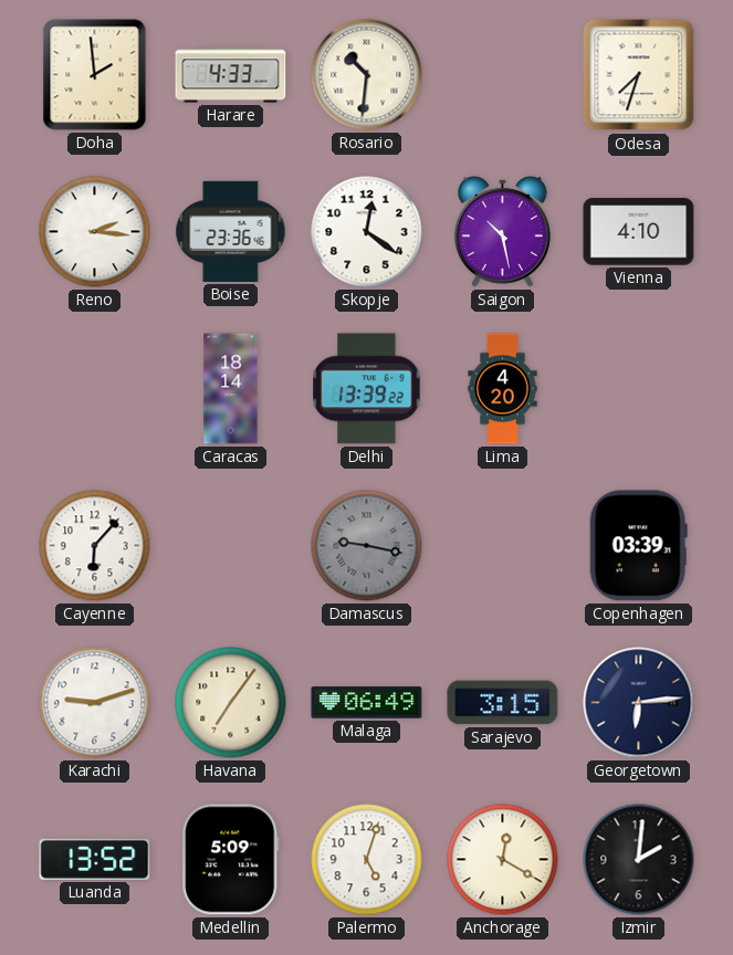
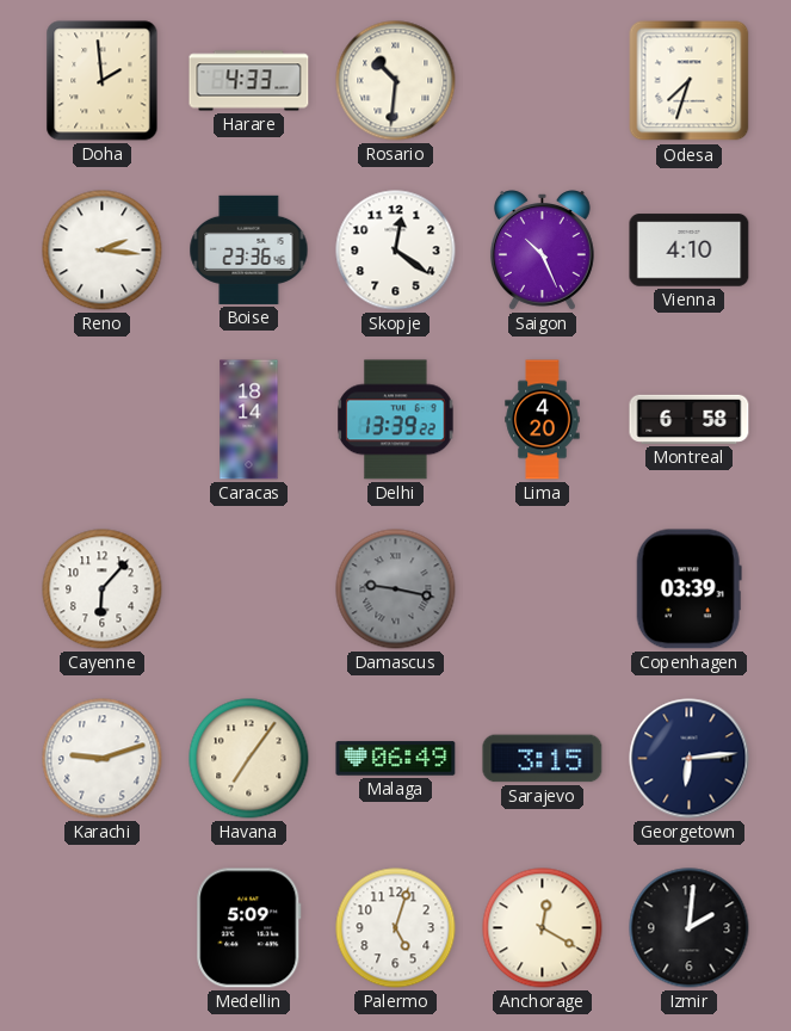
Saigon: 10:28 -> 10:26
Montreal: none -> 6:58
Luanda: 13:52 -> none
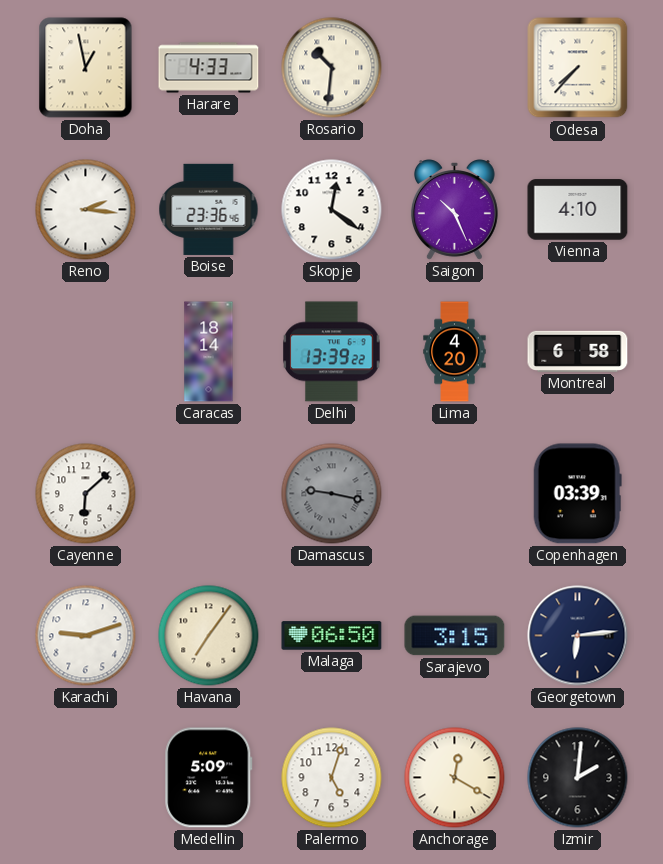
Doha: 1:59 -> 12:58
Odesa: 7:33 -> 7:37
Cayenne: 6:07 -> 6:08
Malaga: 06:49 -> 06:50
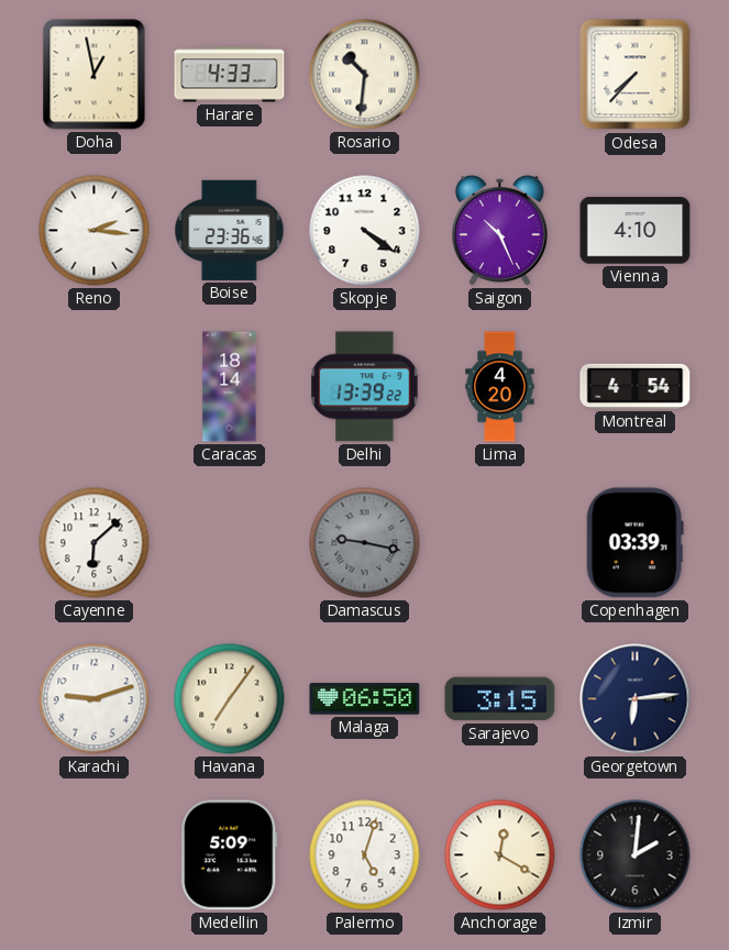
Skopje: 12:21 -> 4:21
Montreal: 6:58 -> 4:54
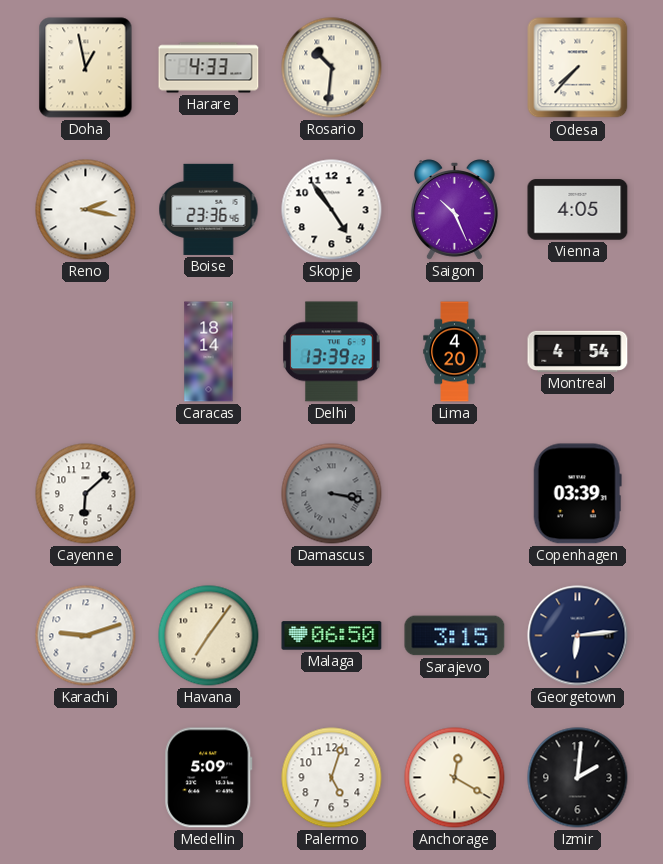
Reno: 2:16 -> 2:17
Skopje: 4:21 -> 4:54
Vienna: 4:10 -> 4:05
Damascus: 9:17 -> 3:17
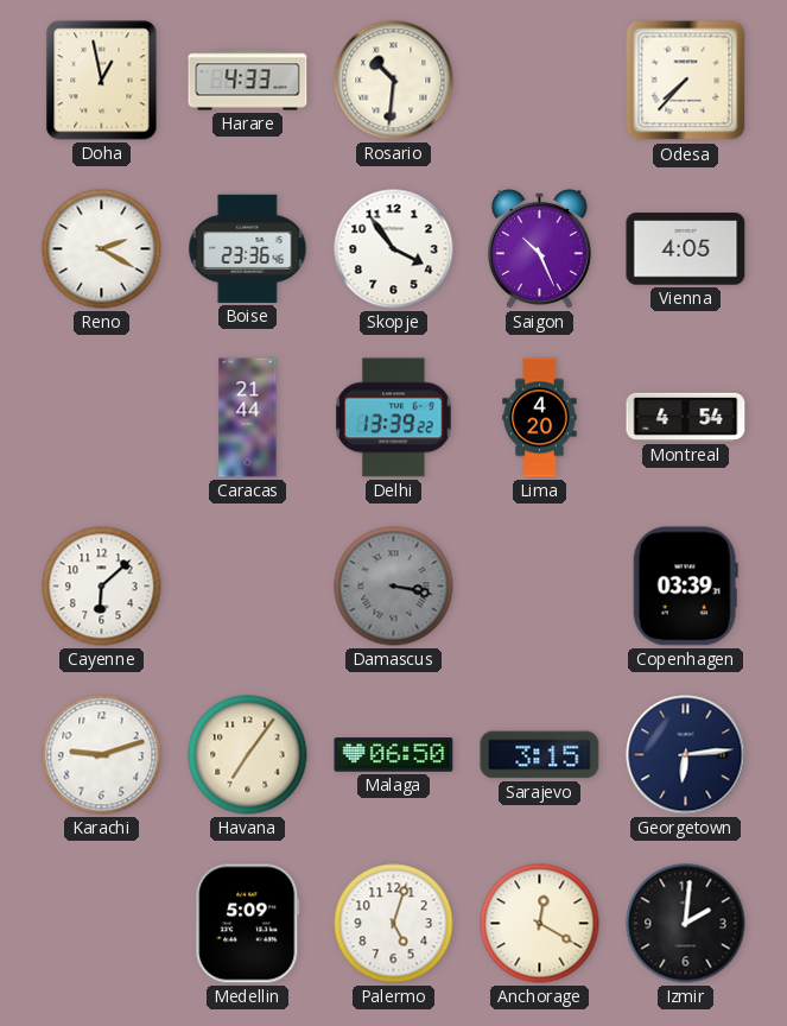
Reno: 2:17 -> 2:20
Skopje: 4:54 -> 3:54
Caracas: 18:14 -> 21:44
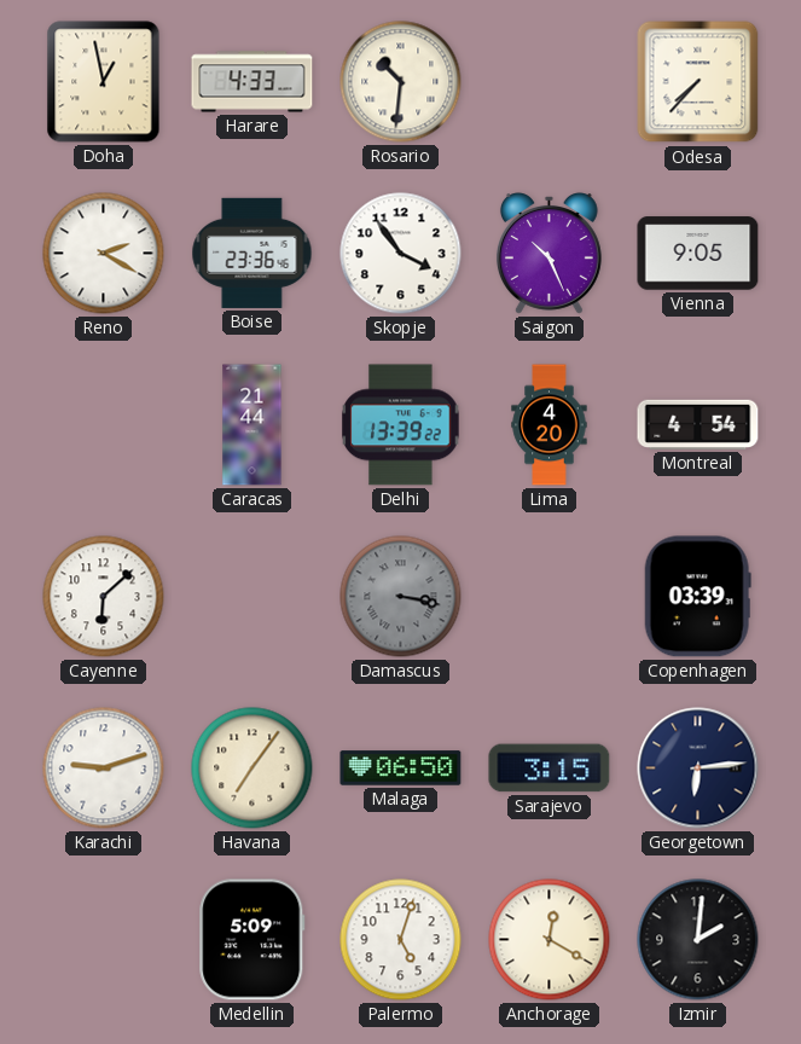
Vienna: 4:05 -> 9:05
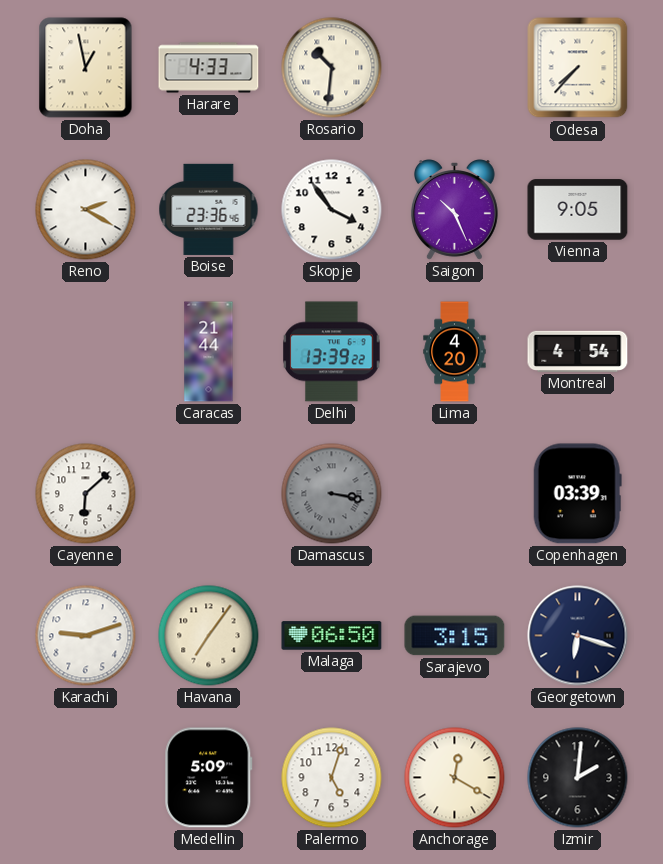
Georgetown: 6:14 -> 6:18
